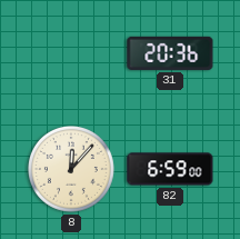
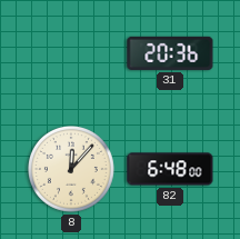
82: 6:59 -> 6:48
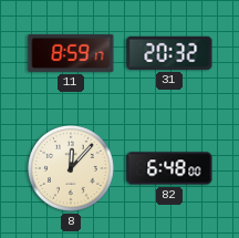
11: none -> 8:59
31: 20:36 -> 20:32
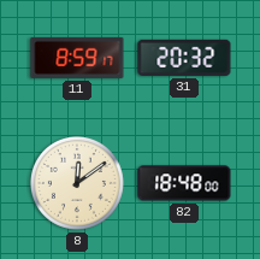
8: 12:07 -> 12:09
82: 6:48 -> 18:48
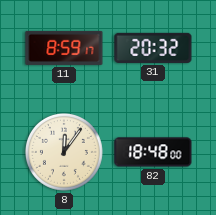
8: 12:09 -> 12:06
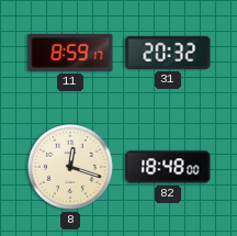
8: 12:06 -> 12:18
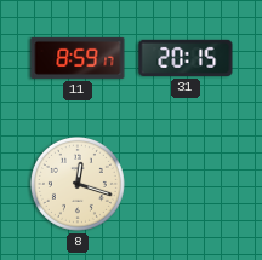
31: 20:32 -> 20:15
82: 18:48 -> none
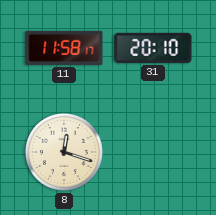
11: 8:59 -> 11:58
31: 20:15 -> 20:10
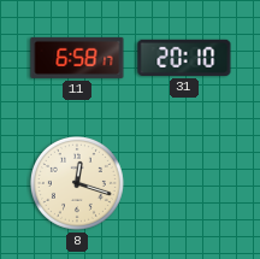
11: 11:58 -> 6:58
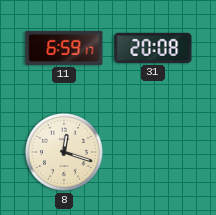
11: 6:58 -> 6:59
31: 20:10 -> 20:08
